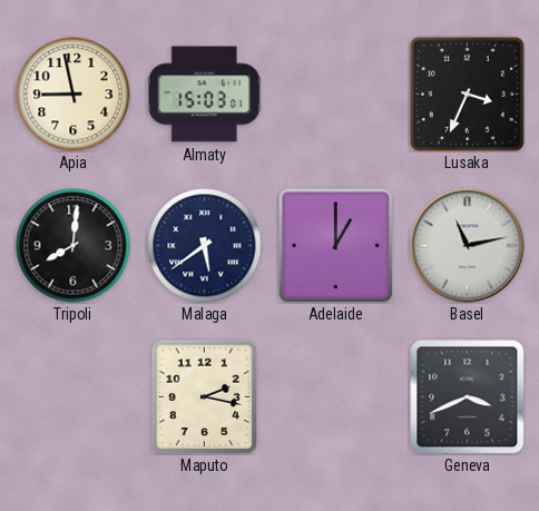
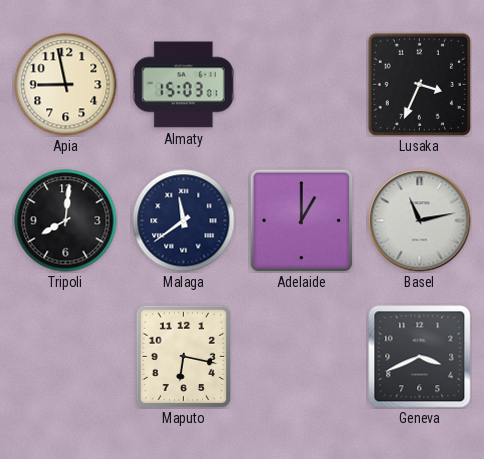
Malaga: 5:39 -> 11:39
Maputo: 2:17 -> 6:17
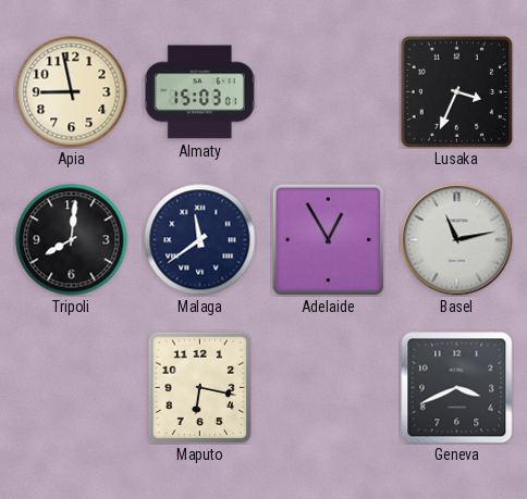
Adelaide: 1:00 -> 12:55
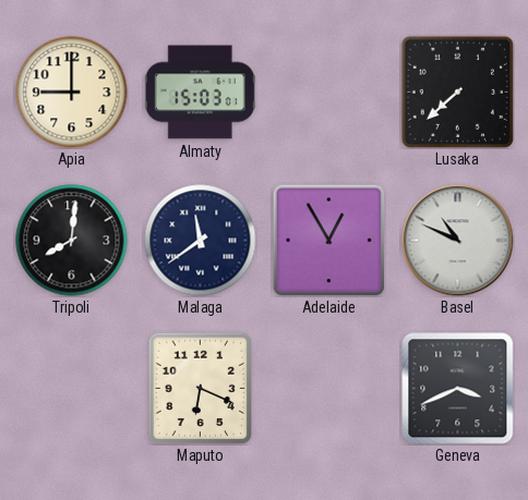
Apia: 8:58 -> 9:00
Lusaka: 3:34 -> 7:38
Basel: 11:13 -> 10:49
Maputo: 6:17 -> 6:19
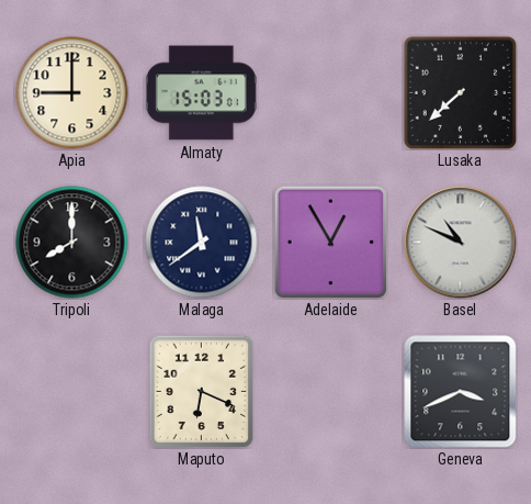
Tripoli: 8:01 -> 8:00
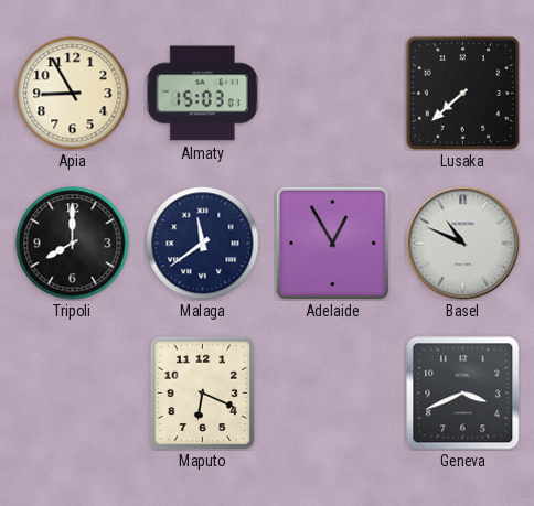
Apia: 9:00 -> 8:55
